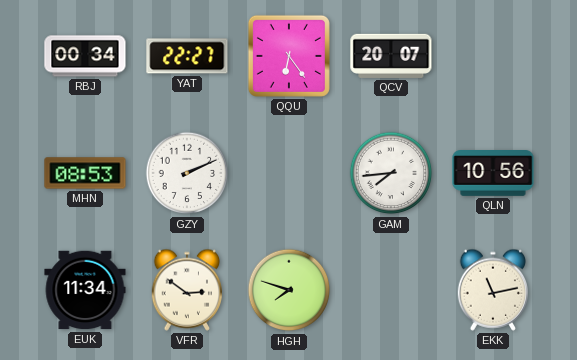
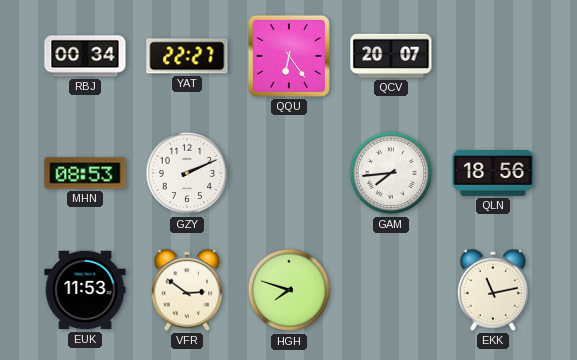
QLN: 10:56 -> 18:56
EUK: 11:34 -> 11:53
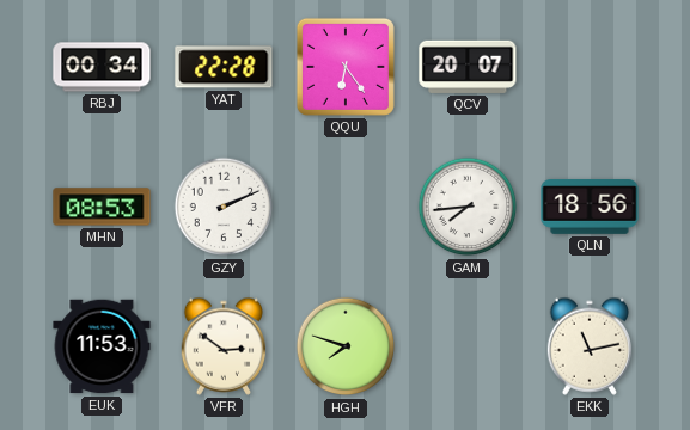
YAT: 22:27 -> 22:28
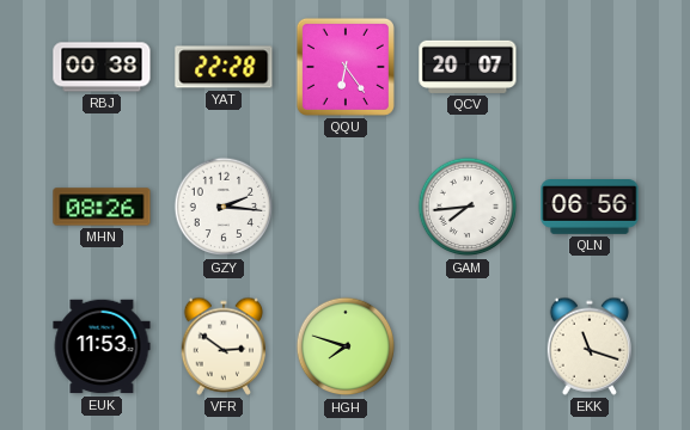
RBJ: 00:34 -> 00:38
MHN: 08:53 -> 08:26
GZY: 2:11 -> 2:16
QLN: 18:56 -> 06:56
EKK: 11:13 -> 11:18
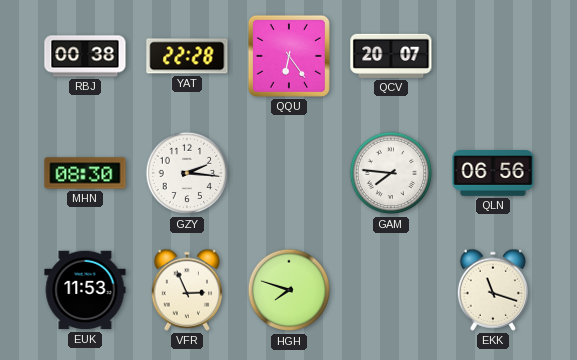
MHN: 08:26 -> 08:30
GAM: 7:44 -> 7:46
VFR: 2:51 -> 2:56
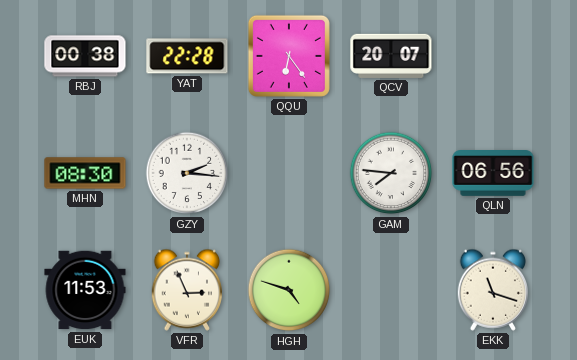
HGH: 7:48 -> 4:48
